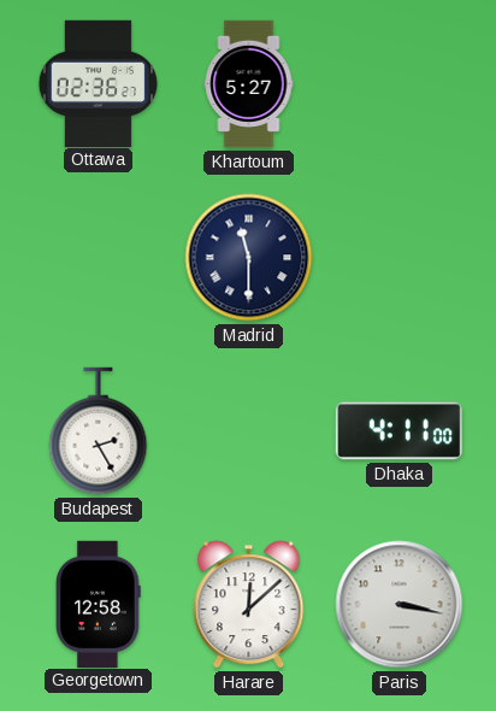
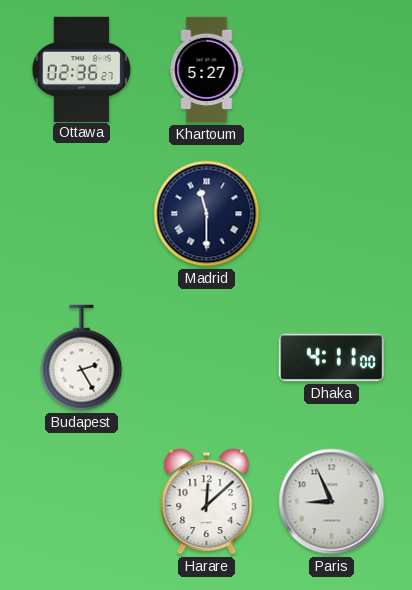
Georgetown: 12:58 -> none
Paris: 3:17 -> 8:56
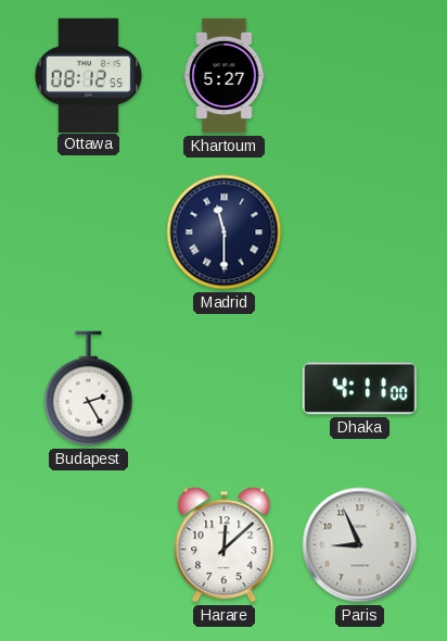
Ottawa: 02:36 -> 08:12
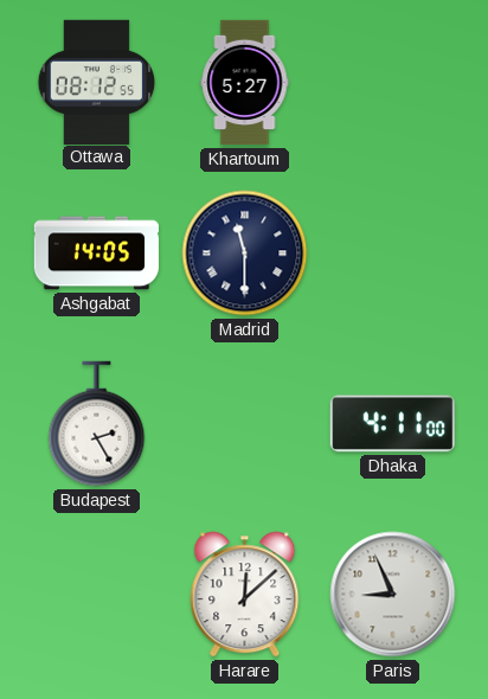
Ashgabat: none -> 14:05
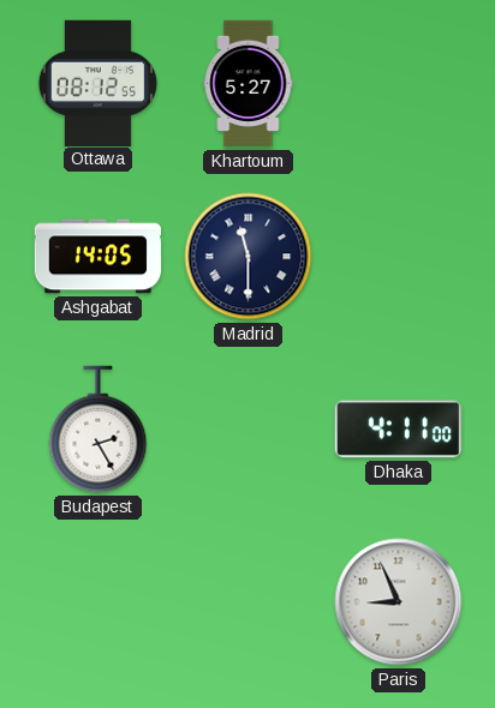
Harare: 12:08 -> none
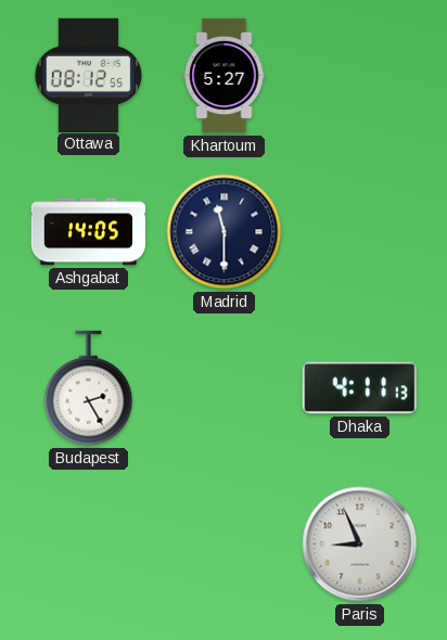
Dhaka: 4:11:00 -> 4:11:13
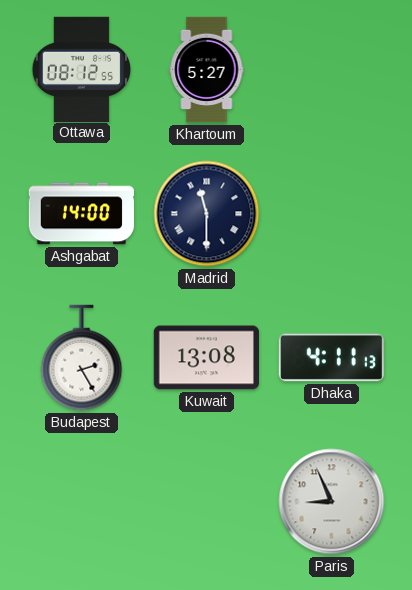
Ashgabat: 14:05 -> 14:00
Kuwait: none -> 13:08
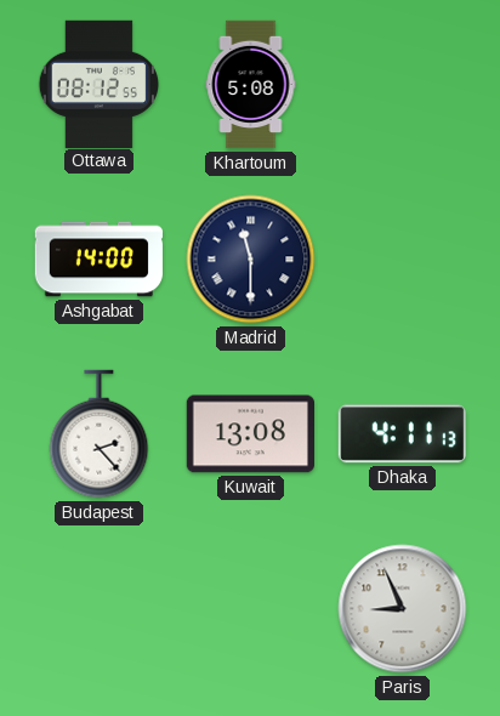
Khartoum: 5:27 -> 5:08
Budapest: 2:25 -> 2:23
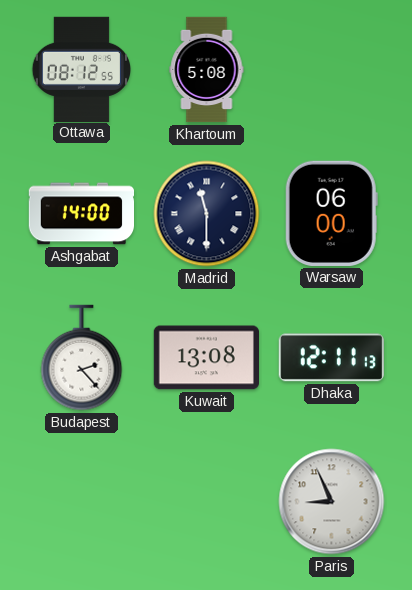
Warsaw: none -> 06:00
Dhaka: 4:11 -> 12:11
